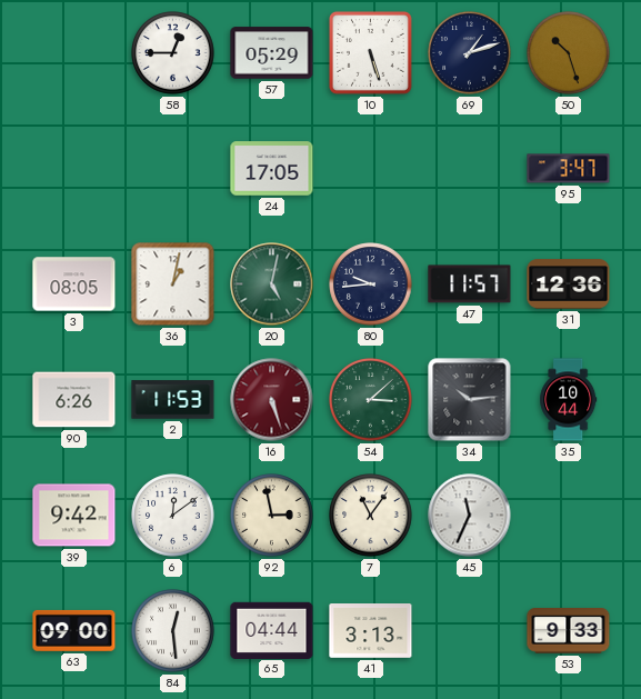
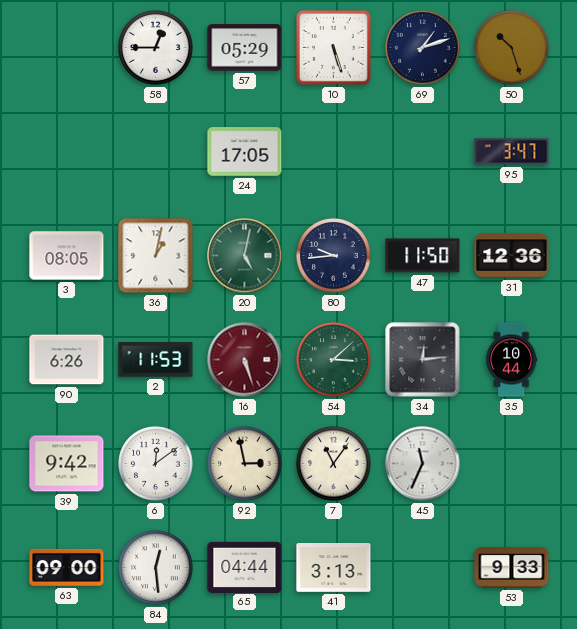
47: 11:57 -> 11:50
34: 10:14 -> 12:14
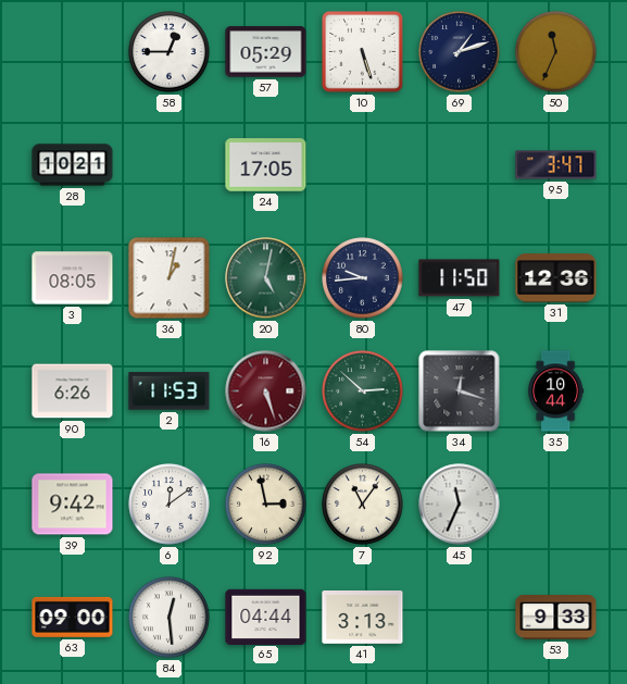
50: 10:27 -> 11:34
28: none -> 10:21
54: 3:08 -> 2:52
34: 12:14 -> 12:18
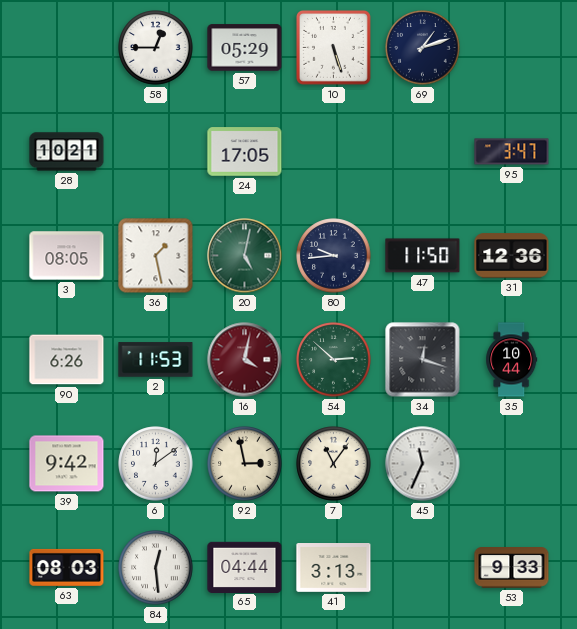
50: 11:34 -> none
36: 1:02 -> 1:28
16: 5:27 -> 4:02
63: 09:00 -> 08:03
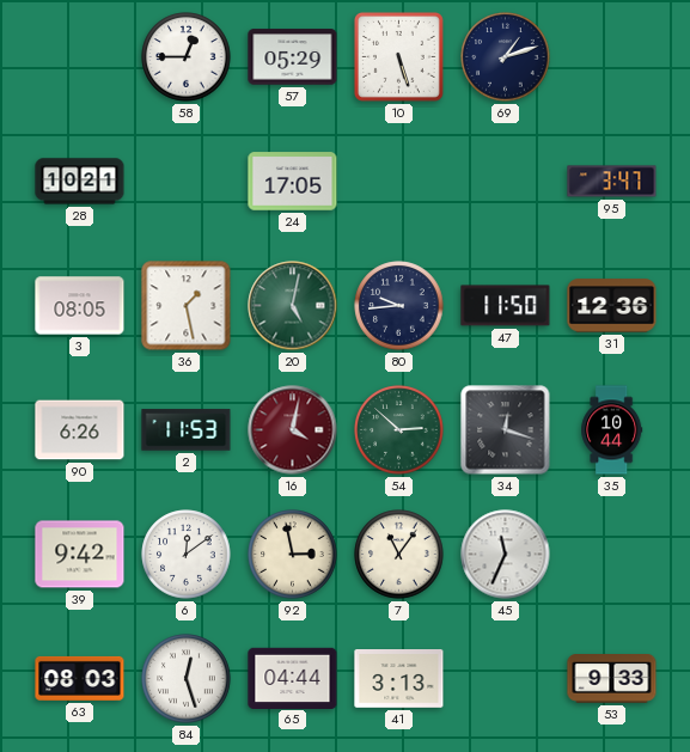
84: 12:29 -> 12:27
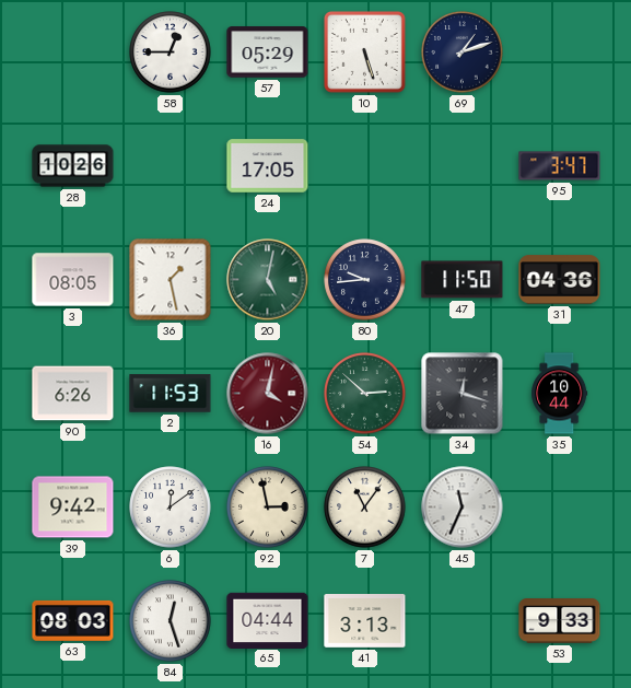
28: 10:21 -> 10:26
31: 12:36 -> 04:36
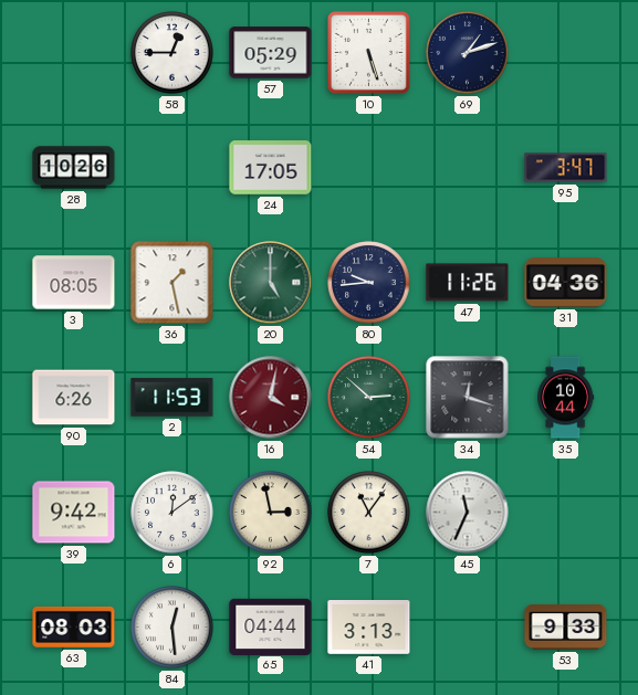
20: 5:02 -> 5:00
47: 11:50 -> 11:26
84: 12:27 -> 12:29
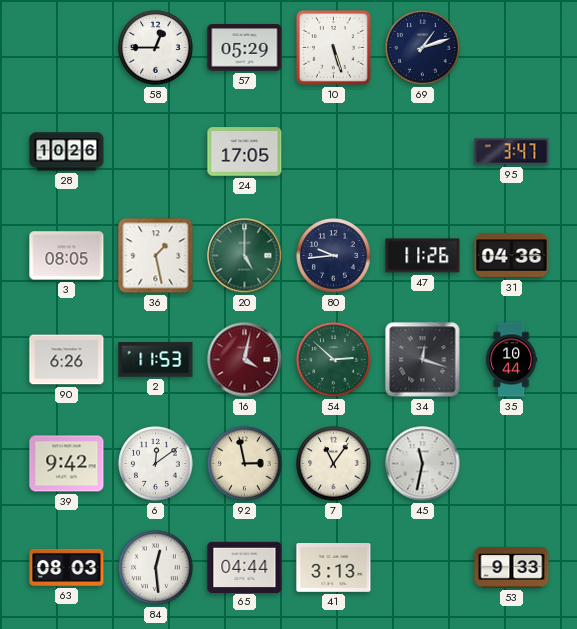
45: 11:34 -> 11:32
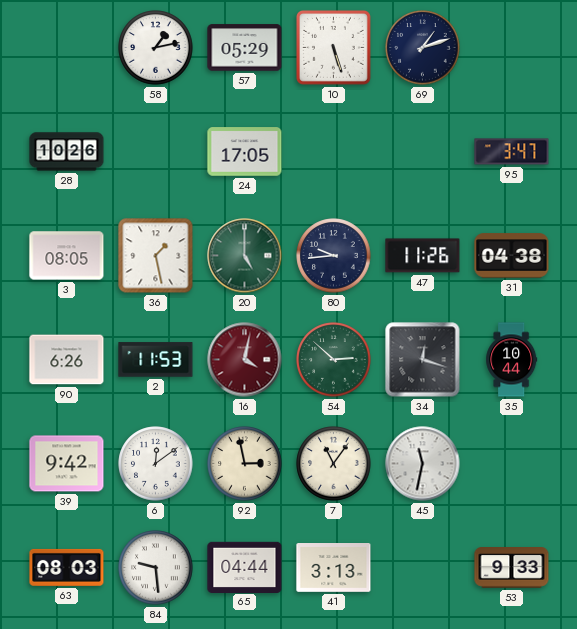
58: 12:45 -> 1:13
31: 04:36 -> 04:38
84: 12:29 -> 9:29
